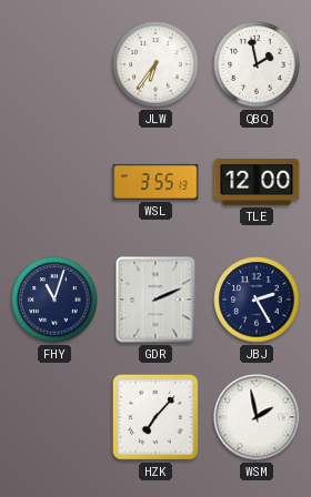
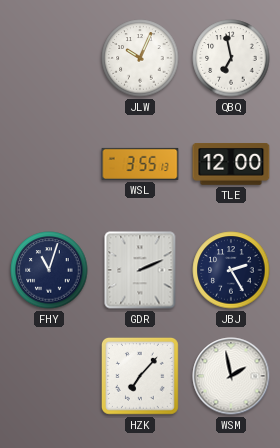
JLW: 6:36 -> 10:04
QBQ: 1:58 -> 6:58
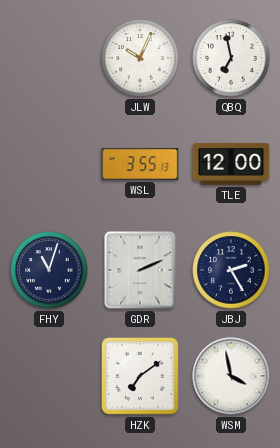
HZK: 7:07 -> 7:09
WSM: 1:58 -> 3:58
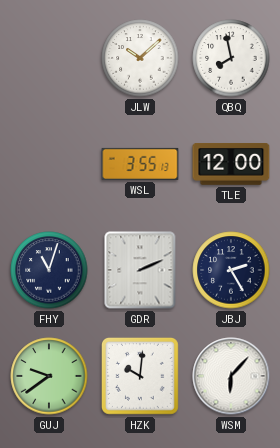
JLW: 10:04 -> 10:08
QBQ: 6:58 -> 7:58
GUJ: none -> 9:39
HZK: 7:09 -> 10:01
WSM: 3:58 -> 6:07
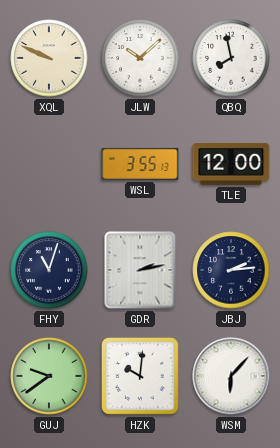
XQL: none -> 9:49
GDR: 2:11 -> 2:13
JBJ: 2:25 -> 2:14
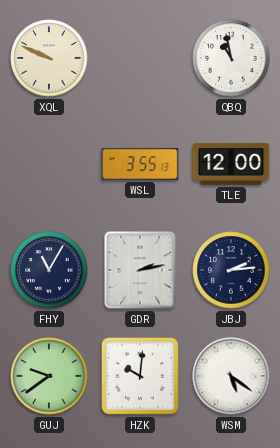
JLW: 10:08 -> none
QBQ: 7:58 -> 10:58
FHY: 11:03 -> 11:05
WSM: 6:07 -> 5:21
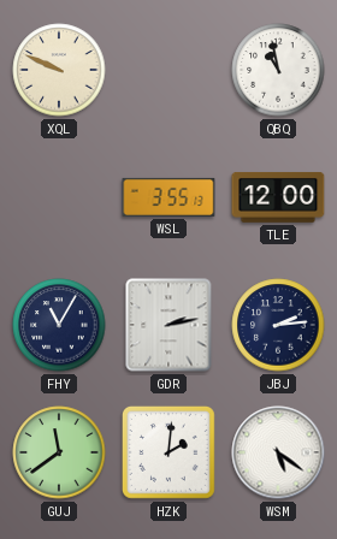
GUJ: 9:39 -> 11:39
HZK: 10:01 -> 2:01
